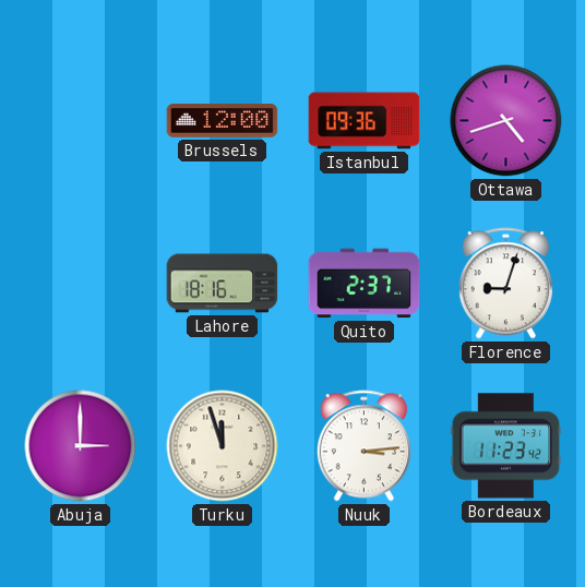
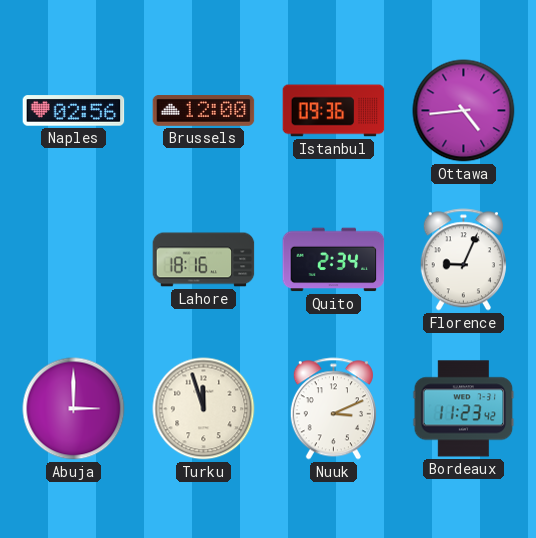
Naples: none -> 02:56
Ottawa: 4:42 -> 4:44
Quito: 2:37 -> 2:34
Florence: 9:03 -> 9:04
Nuuk: 3:14 -> 3:11
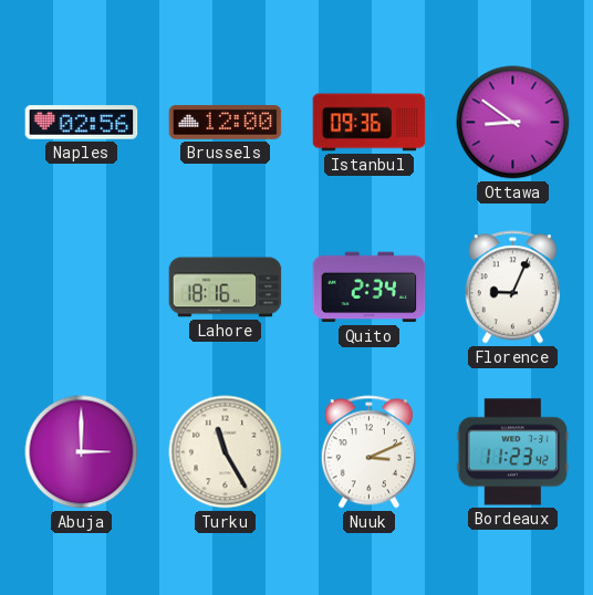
Ottawa: 4:44 -> 8:51
Turku: 11:57 -> 11:25
